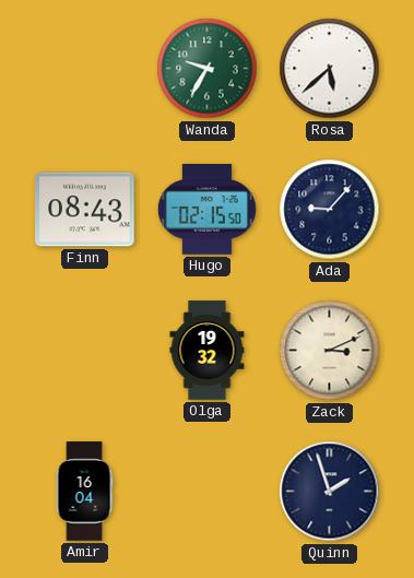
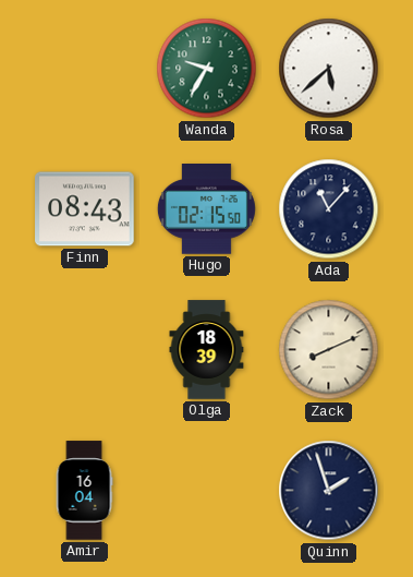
Ada: 9:07 -> 11:07
Olga: 19:32 -> 18:39
Zack: 3:11 -> 8:11
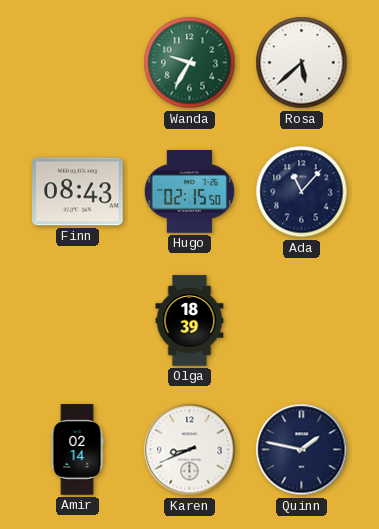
Zack: 8:11 -> none
Amir: 16:04 -> 02:14
Karen: none -> 8:41
Quinn: 1:57 -> 1:47
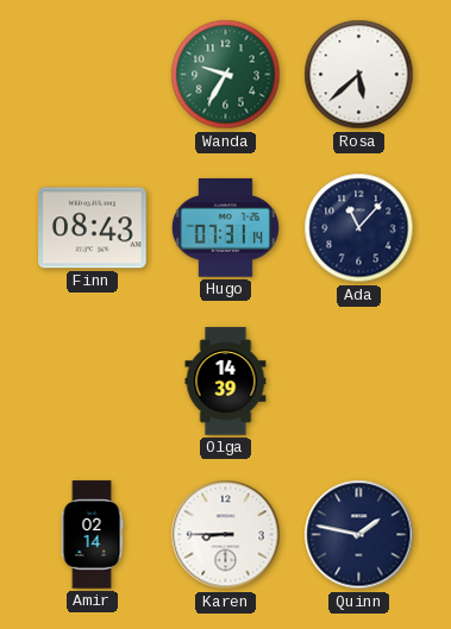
Hugo: 02:15 -> 07:31
Olga: 18:39 -> 14:39
Karen: 8:41 -> 8:45
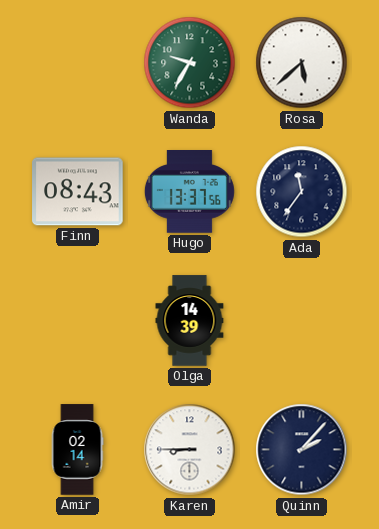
Hugo: 07:31 -> 13:37
Ada: 11:07 -> 11:36
Quinn: 1:47 -> 2:07
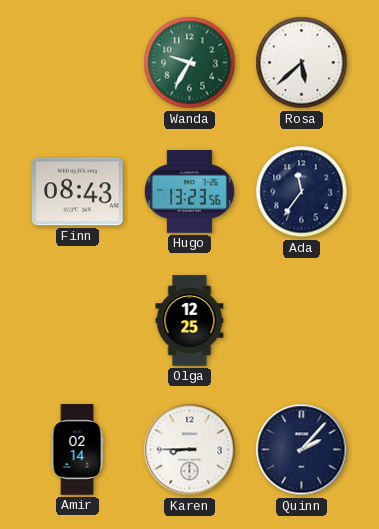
Hugo: 13:37 -> 13:23
Olga: 14:39 -> 12:25
